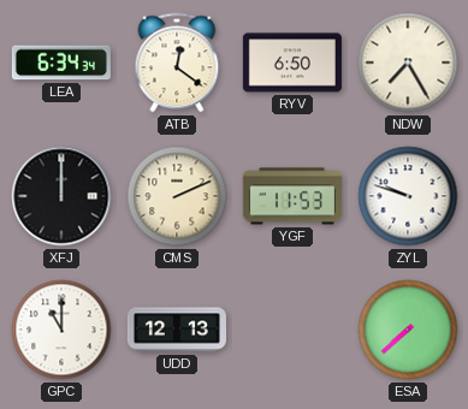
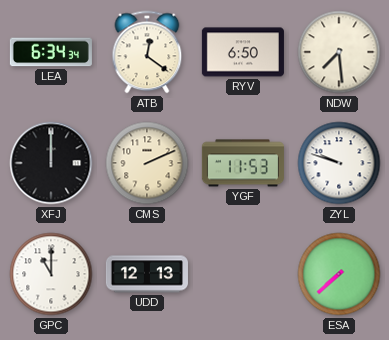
NDW: 7:25 -> 7:29
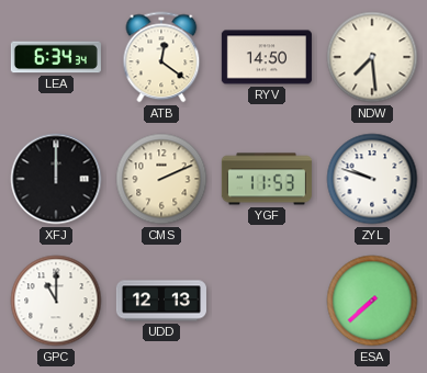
RYV: 6:50 -> 14:50
